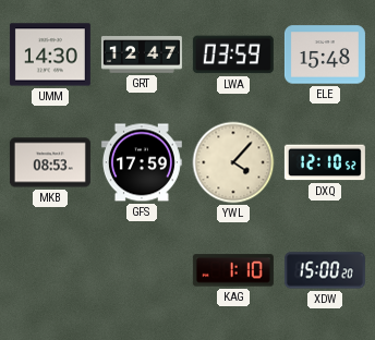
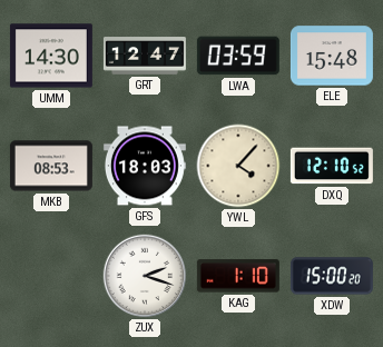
GFS: 17:59 -> 18:03
ZUX: none -> 2:18
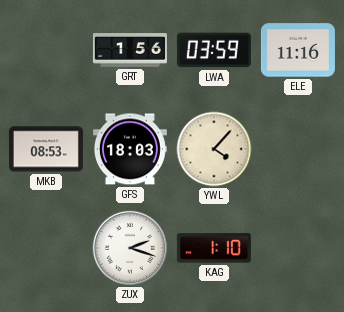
UMM: 14:30 -> none
GRT: 12:47 -> 1:56
ELE: 15:48 -> 11:16
DXQ: 12:10 -> none
XDW: 15:00 -> none
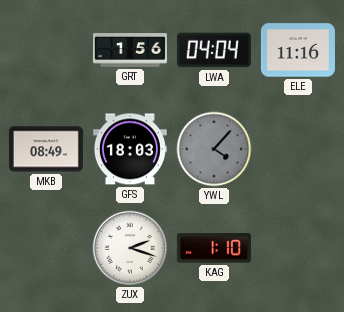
LWA: 03:59 -> 04:04
MKB: 08:53 -> 08:49
YWL dial: cream -> grey
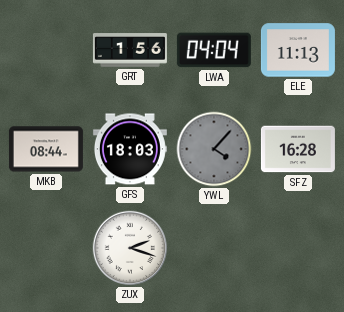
ELE: 11:16 -> 11:13
MKB: 08:49 -> 08:44
SFZ: none -> 16:28
KAG: 1:10 -> none
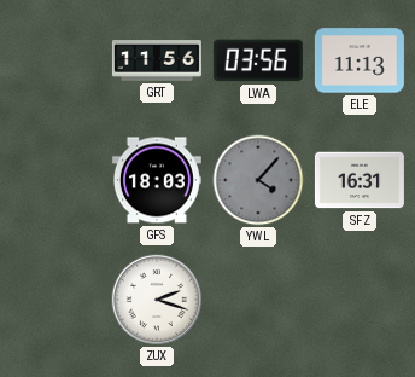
GRT: 1:56 -> 11:56
LWA: 04:04 -> 03:56
MKB: 08:44 -> none
SFZ: 16:28 -> 16:31
